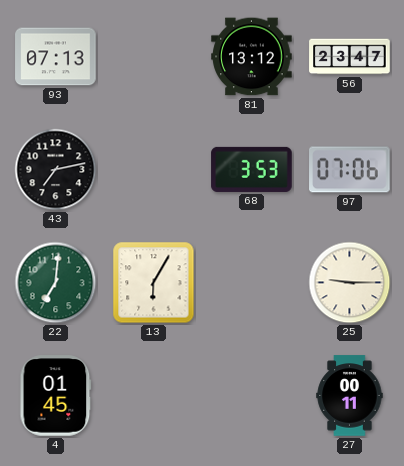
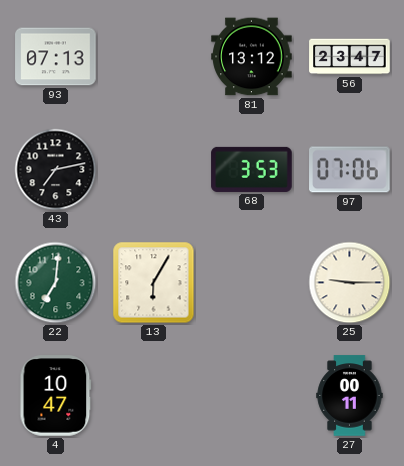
4: 01:45 -> 10:47
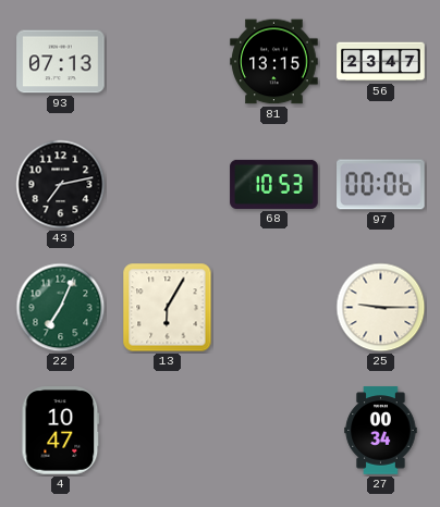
81: 13:12 -> 13:15
68: 3:53 -> 10:53
97: 07:06 -> 00:06
22: 7:01 -> 7:04
27: 00:11 -> 00:34
